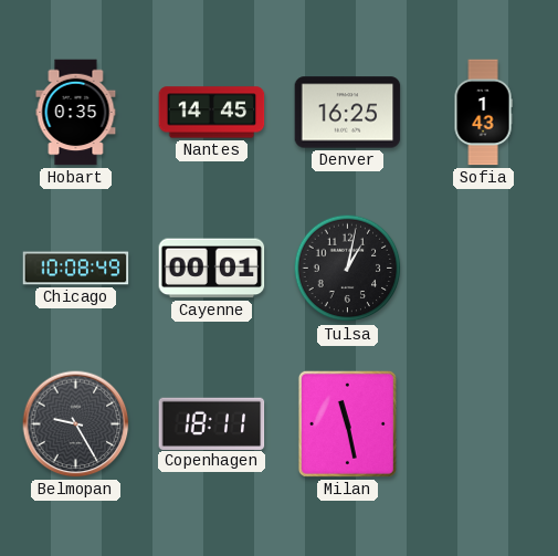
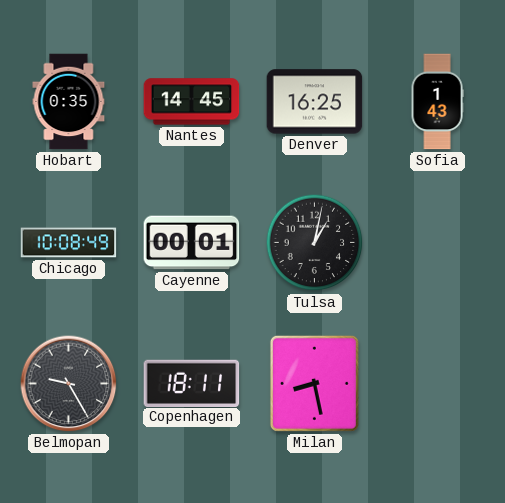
Milan: 11:28 -> 8:28
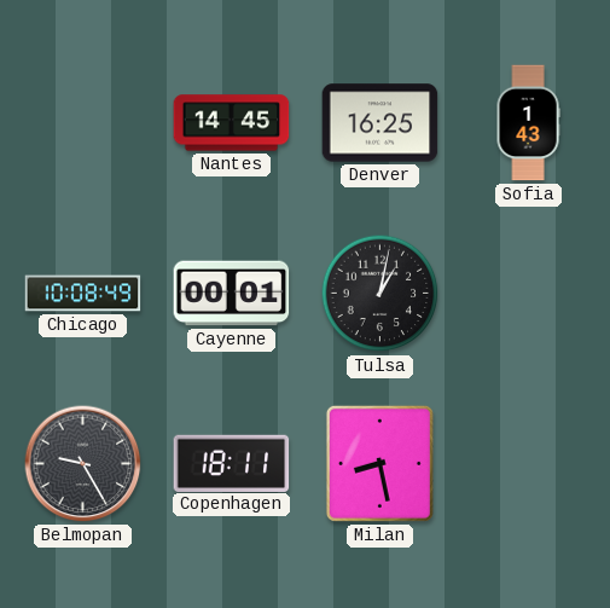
Hobart: 0:35 -> none
